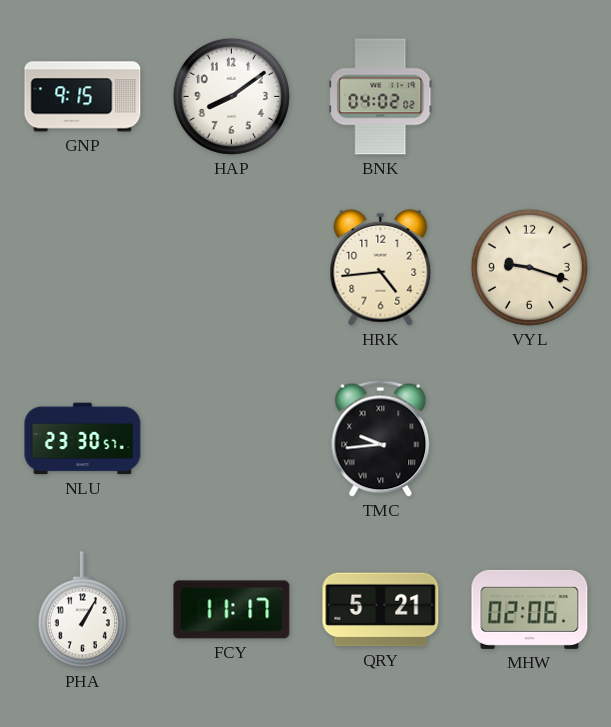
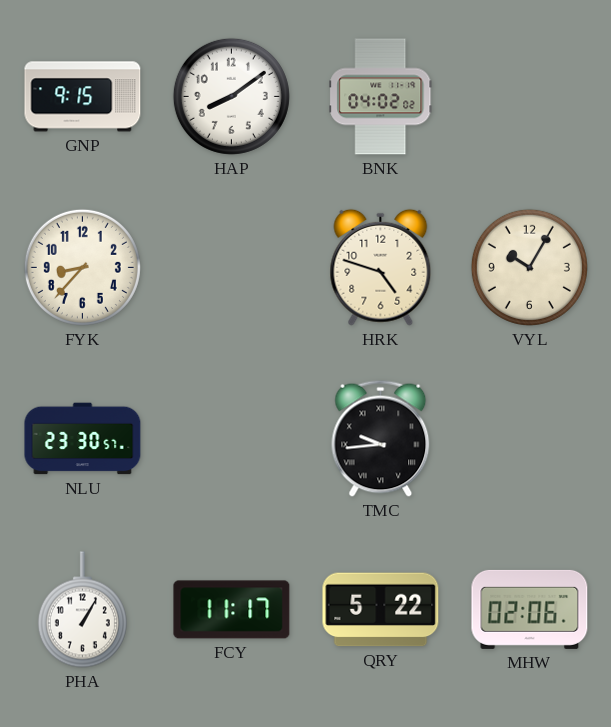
FYK: none -> 8:37
HRK: 4:44 -> 4:48
VYL: 9:18 -> 10:05
QRY: 5:21 -> 5:22
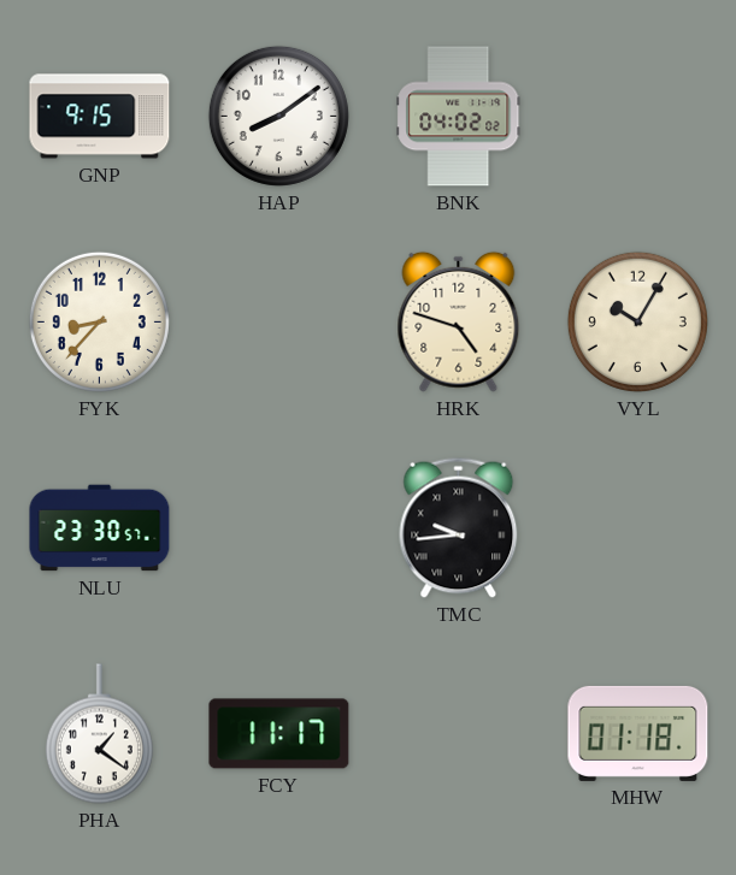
PHA: 1:05 -> 1:21
QRY: 5:22 -> none
MHW: 02:06 -> 01:18
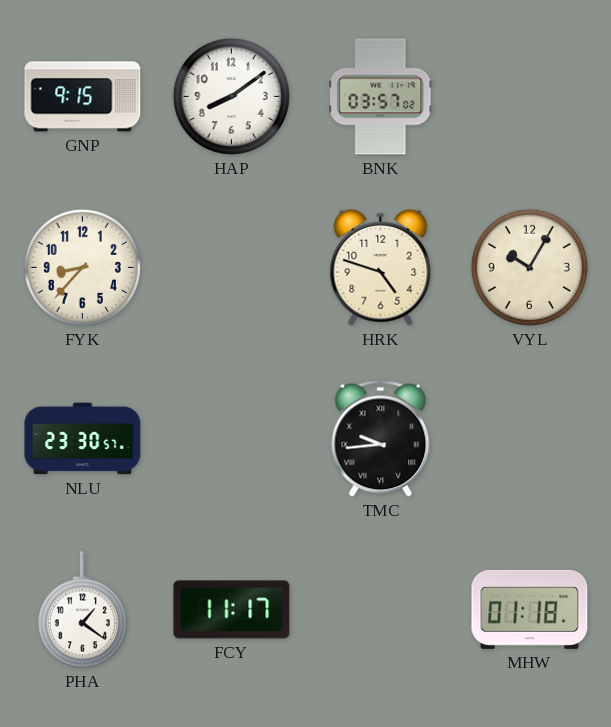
BNK: 04:02 -> 03:57
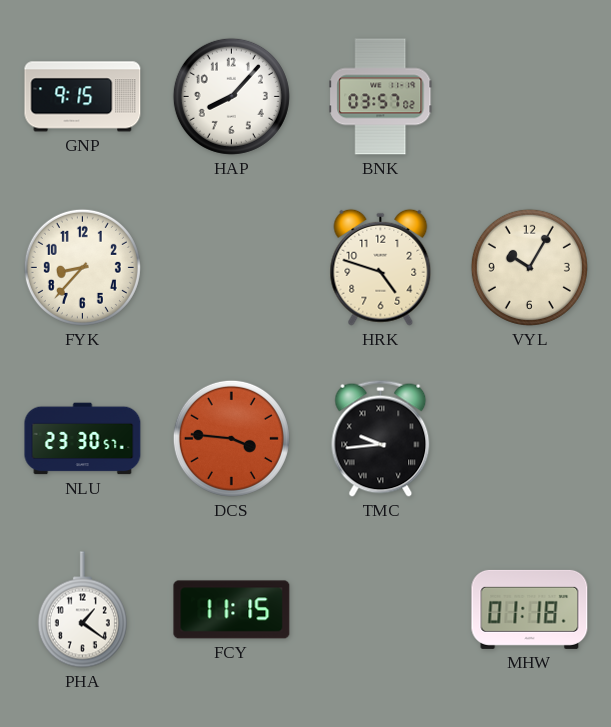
HAP: 8:09 -> 8:07
DCS: none -> 3:46
FCY: 11:17 -> 11:15
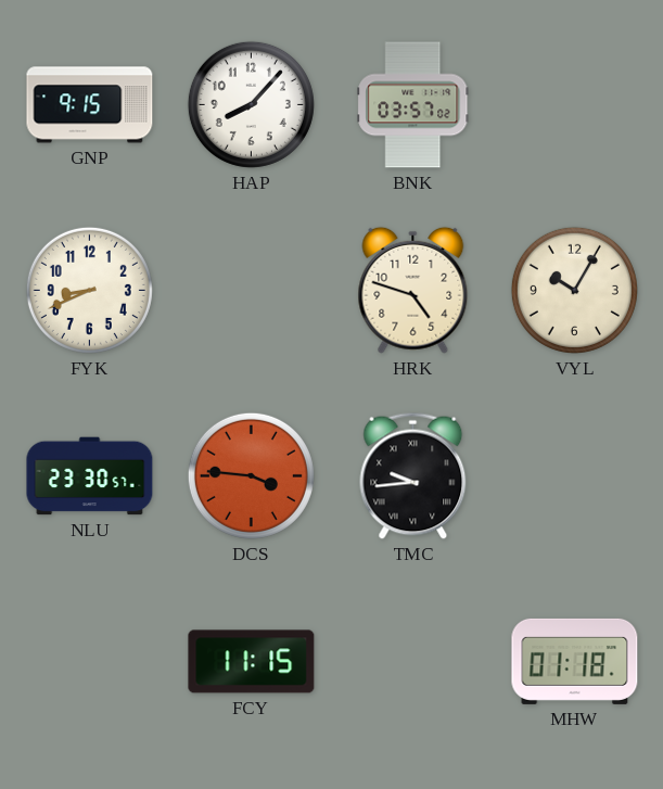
FYK: 8:37 -> 8:41
PHA: 1:21 -> none
